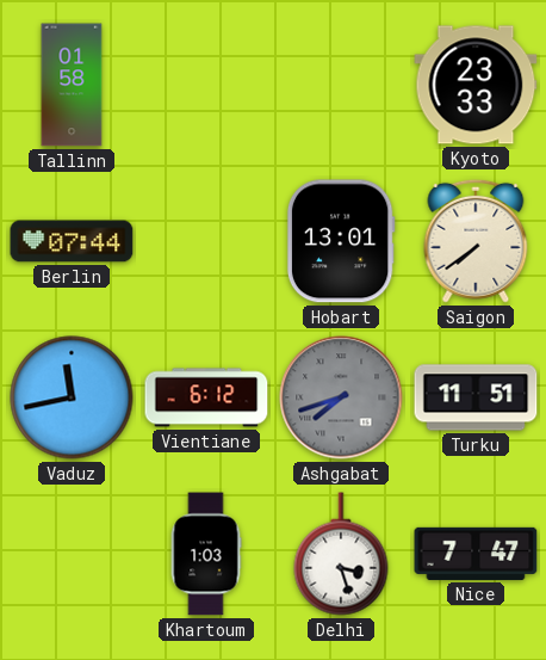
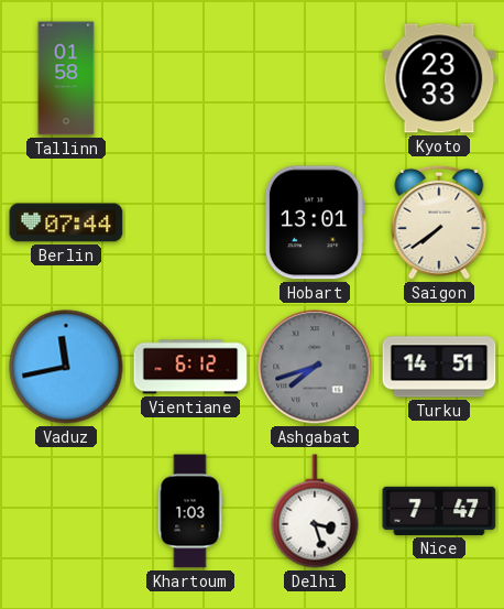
Turku: 11:51 -> 14:51
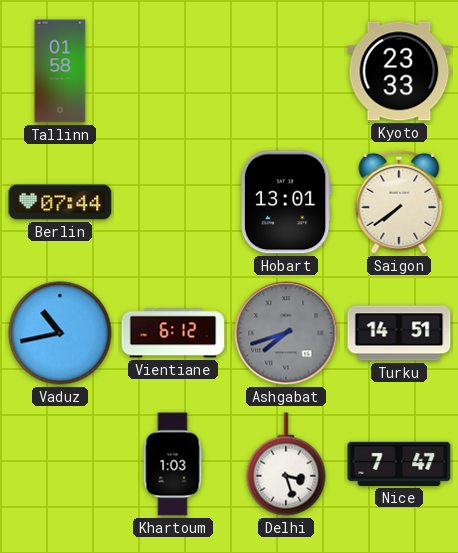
Vaduz: 11:43 -> 10:43
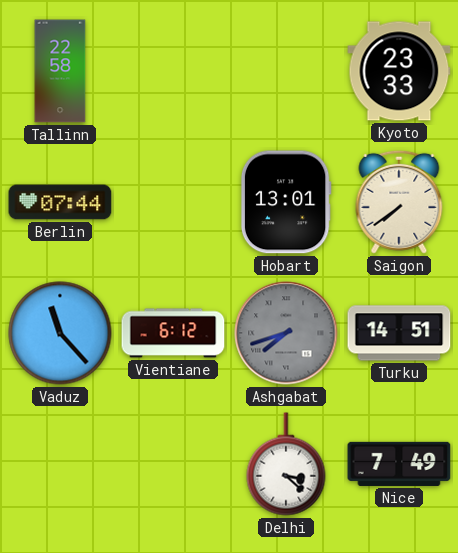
Tallinn: 01:58 -> 22:58
Vaduz: 10:43 -> 11:23
Khartoum: 1:03 -> none
Delhi: 3:27 -> 3:22
Nice: 7:47 -> 7:49
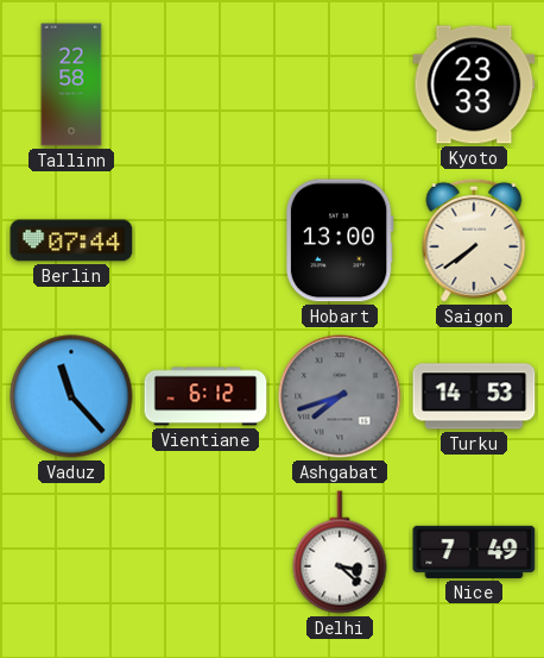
Hobart: 13:01 -> 13:00
Turku: 14:51 -> 14:53
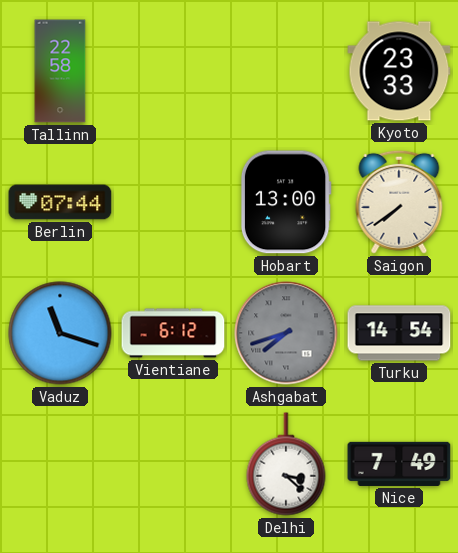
Vaduz: 11:23 -> 11:18
Turku: 14:53 -> 14:54
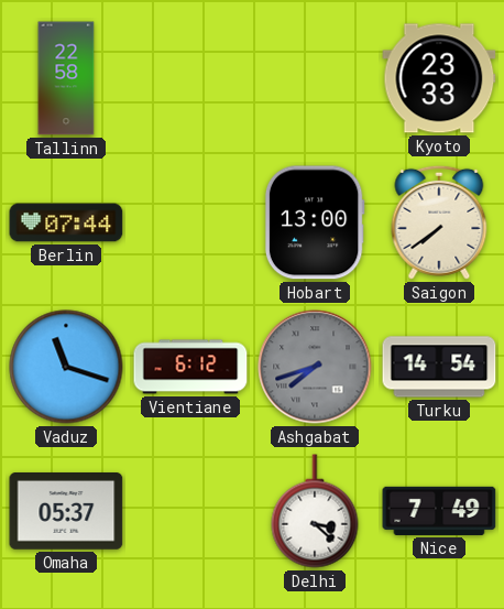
Omaha: none -> 05:37
